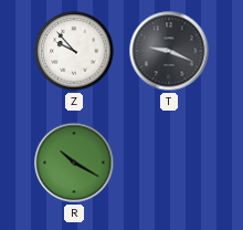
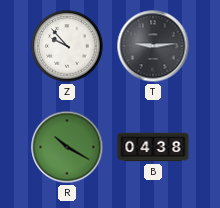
T: 9:19 -> 9:14
B: none -> 04:38
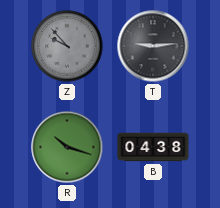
Z dial: white -> grey
R: 10:20 -> 10:18
